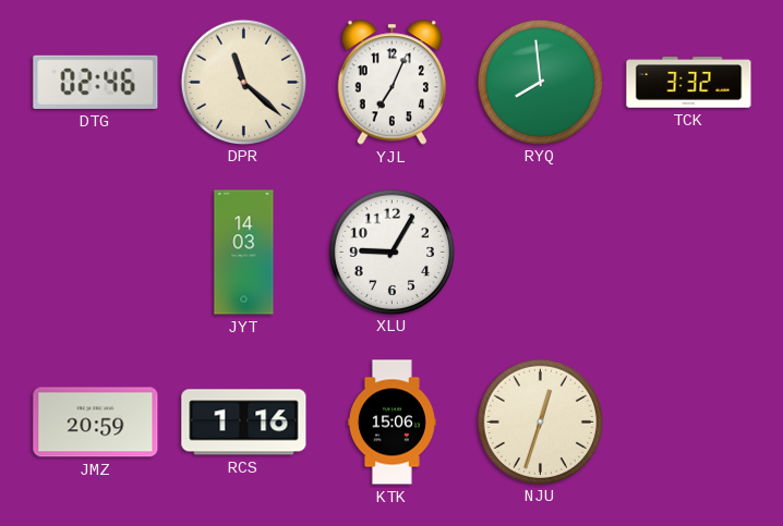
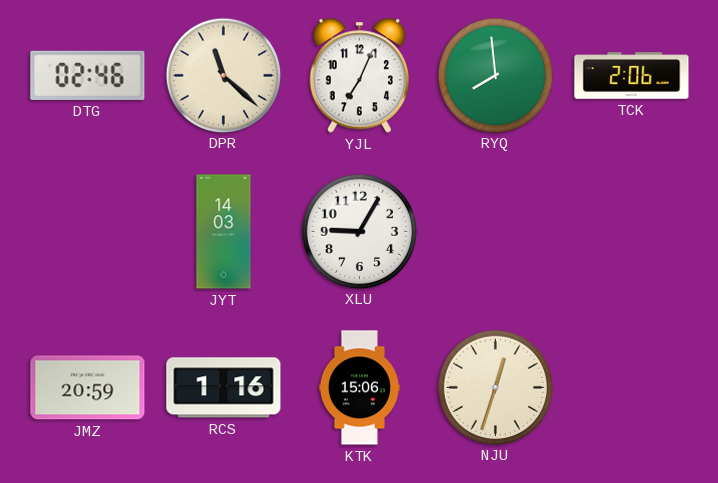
TCK: 3:32 -> 2:06
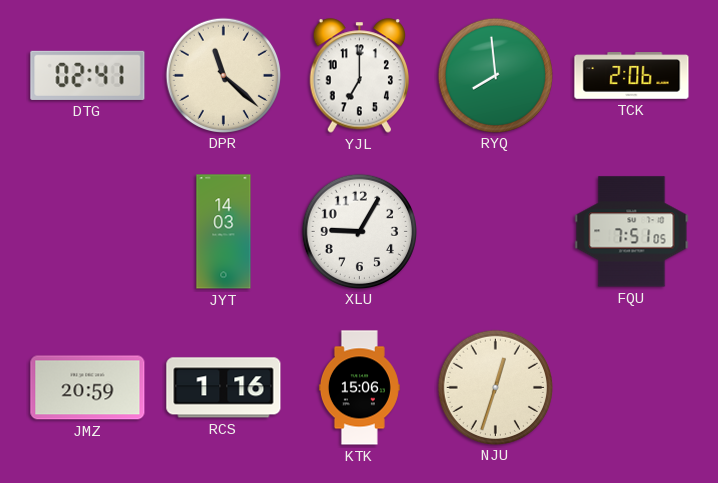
DTG: 02:46 -> 02:41
YJL: 7:04 -> 7:00
FQU: none -> 7:51
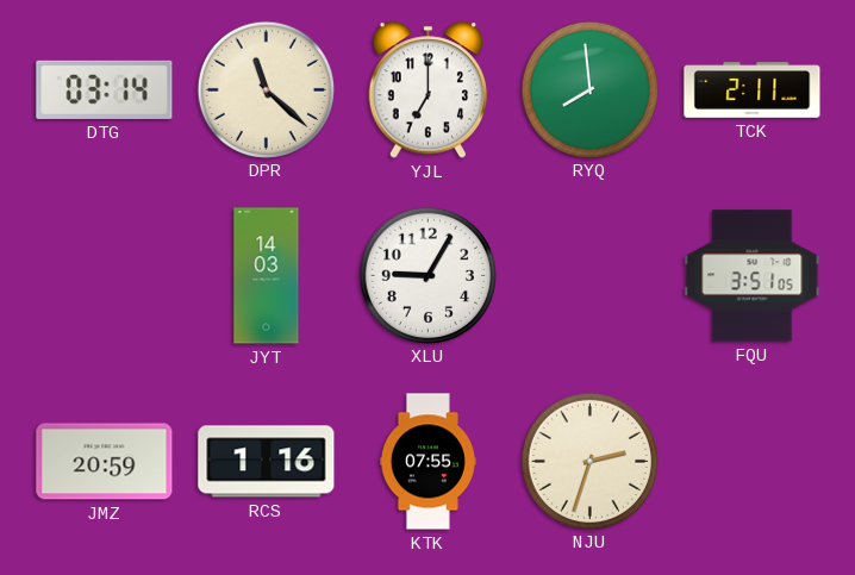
DTG: 02:41 -> 03:14
TCK: 2:06 -> 2:11
FQU: 7:51 -> 3:51
KTK: 15:06 -> 07:55
NJU: 12:33 -> 2:33
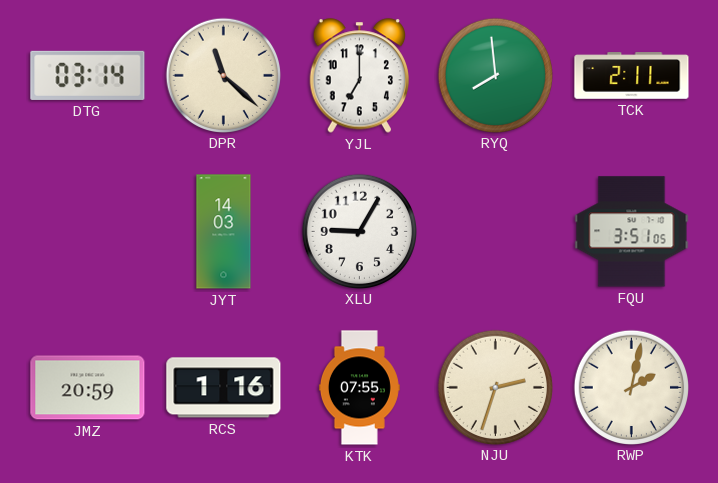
RWP: none -> 2:02
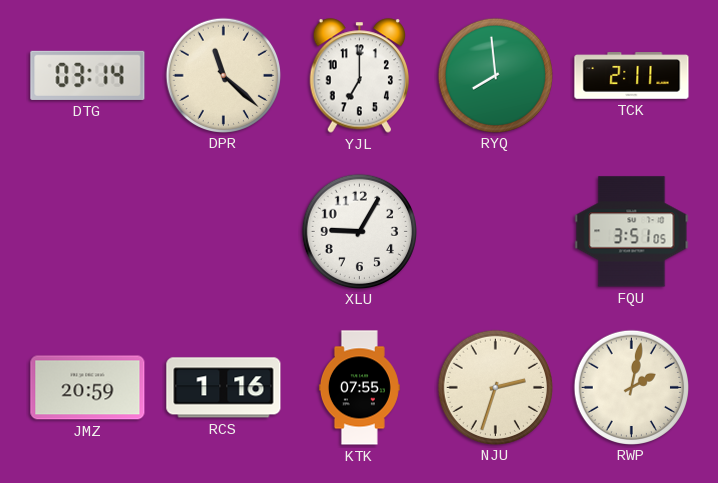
JYT: 14:03 -> none
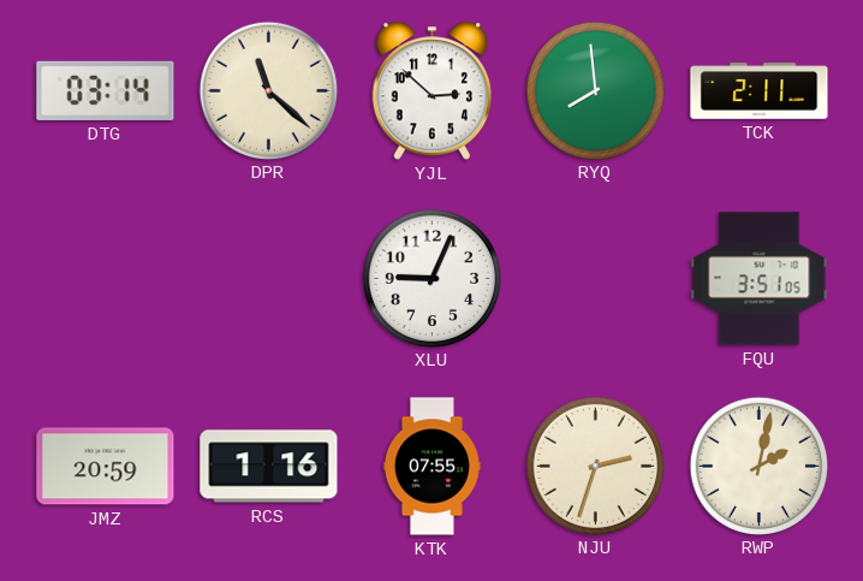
YJL: 7:00 -> 2:52
XLU: 9:05 -> 9:04
